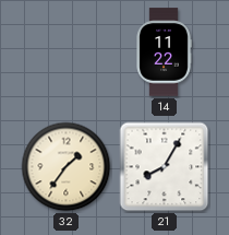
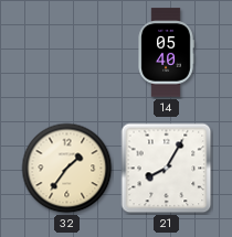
14: 11:22 -> 05:40
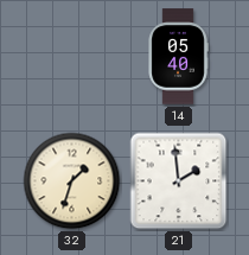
32: 1:36 -> 1:33
21: 8:05 -> 1:59
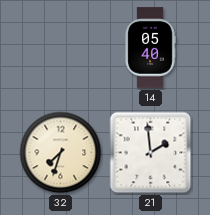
32: 1:33 -> 7:33
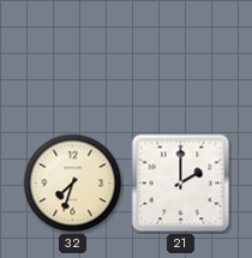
14: 05:40 -> none
21: 1:59 -> 2:00
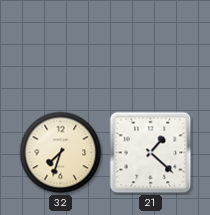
21: 2:00 -> 1:22
